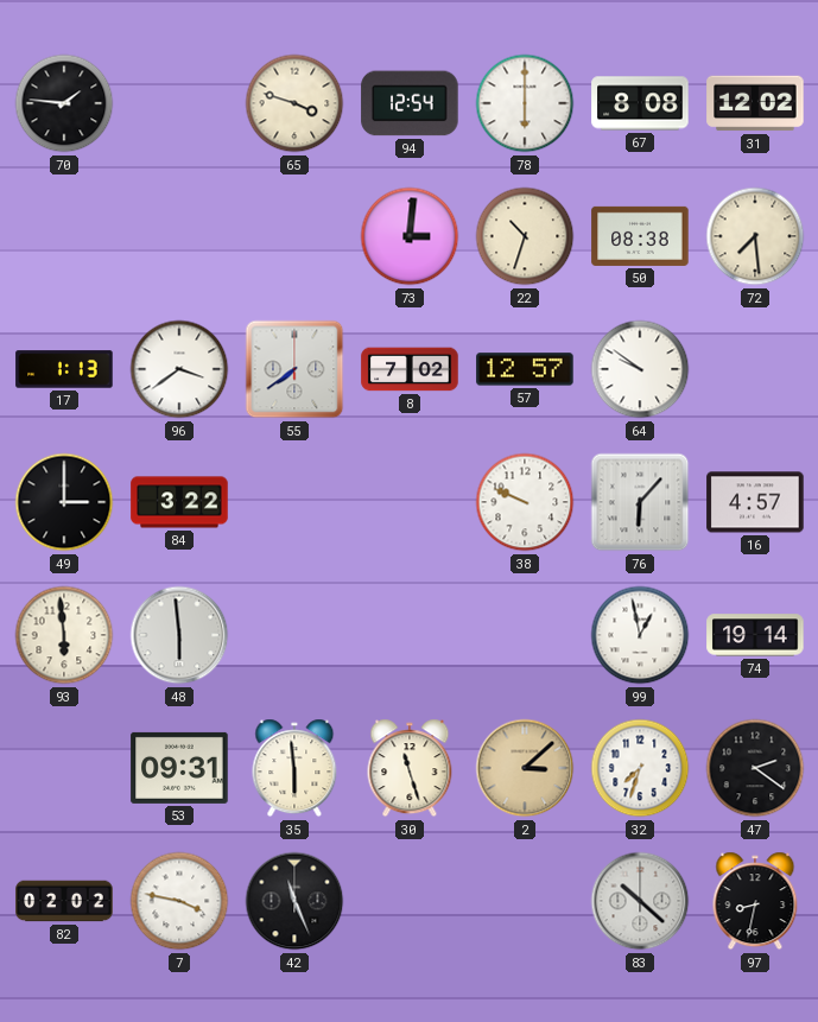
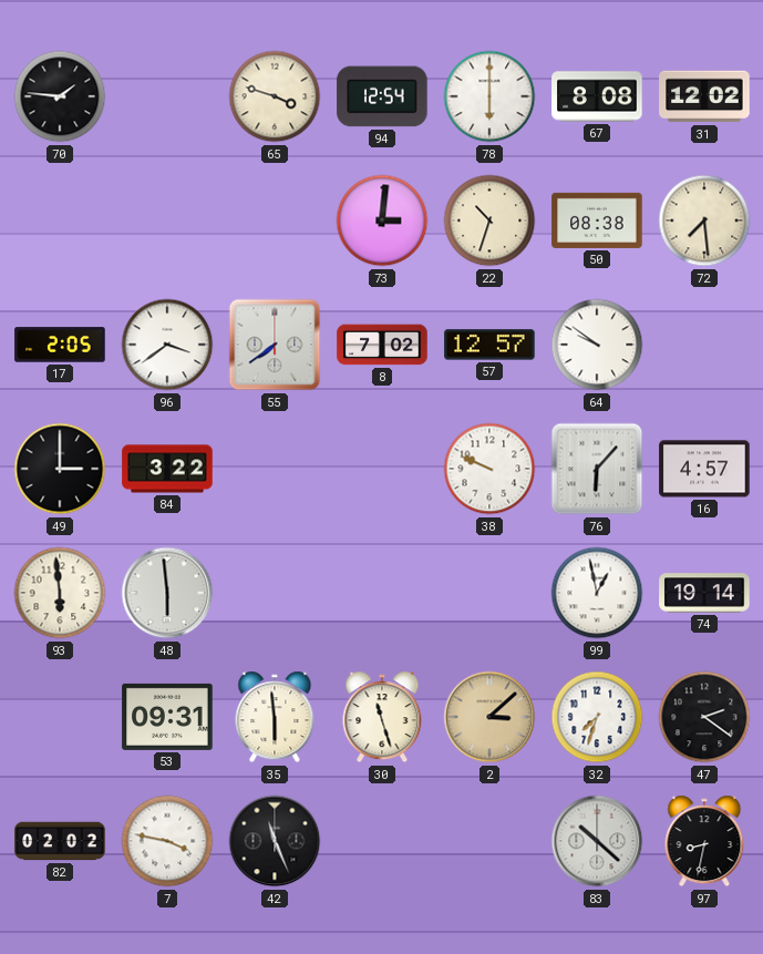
17: 1:13 -> 2:05
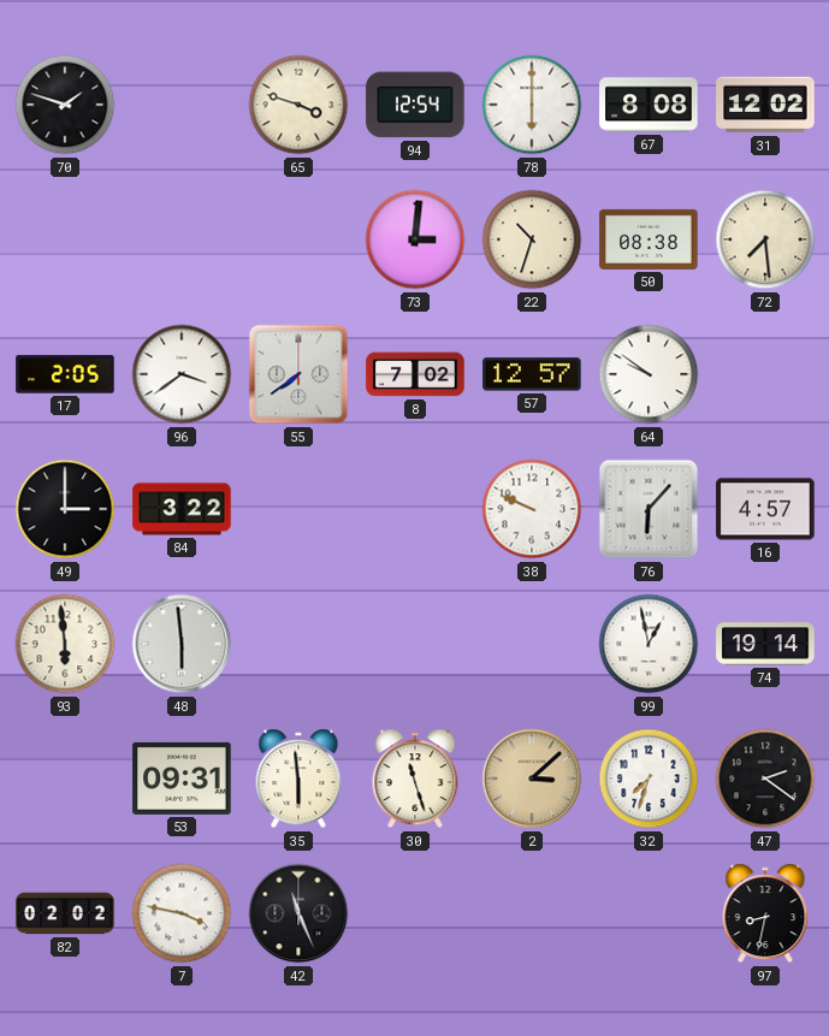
70: 1:46 -> 1:48
83: 10:22 -> none
